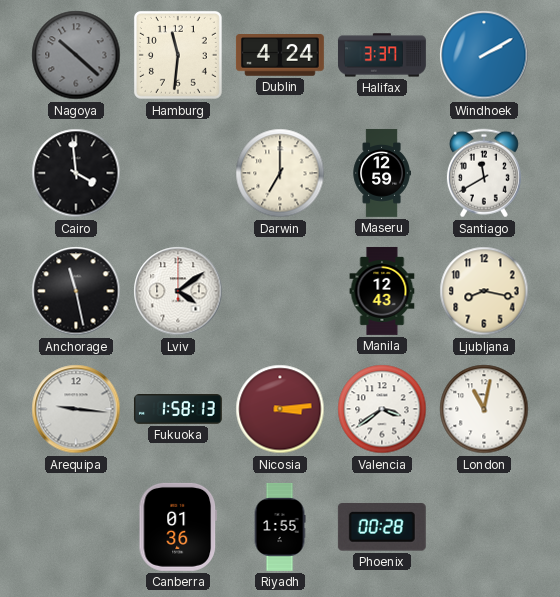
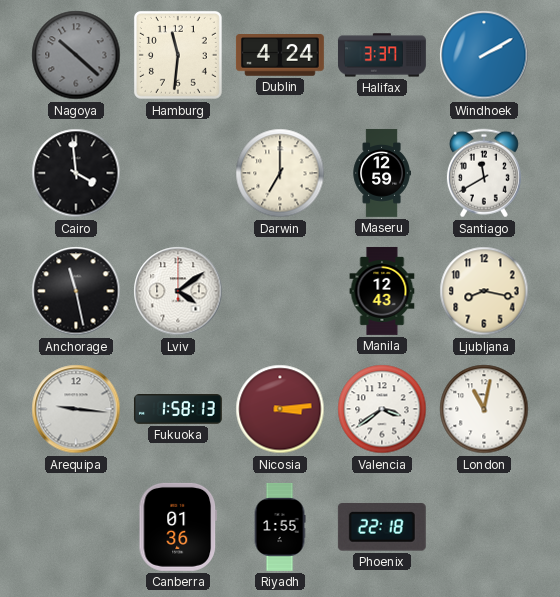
Phoenix: 00:28 -> 22:18
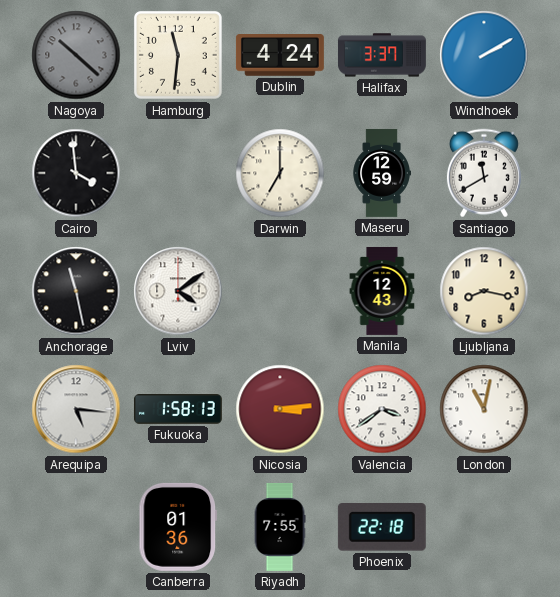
Arequipa: 9:16 -> 5:16
Riyadh: 1:55 -> 7:55
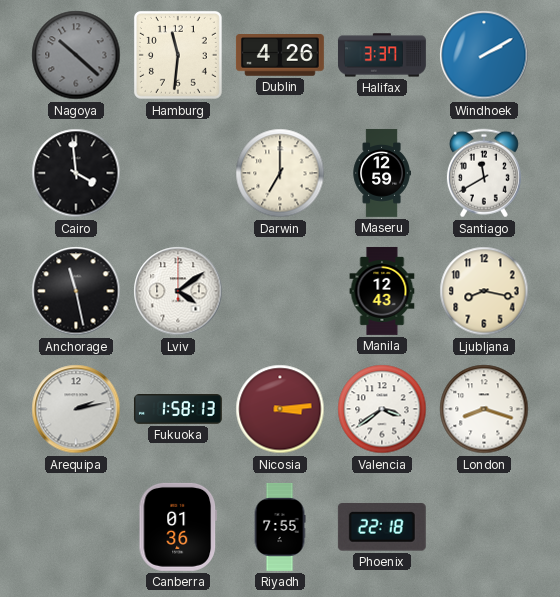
Dublin: 4:24 -> 4:26
Arequipa: 5:16 -> 2:13
London: 11:02 -> 8:18
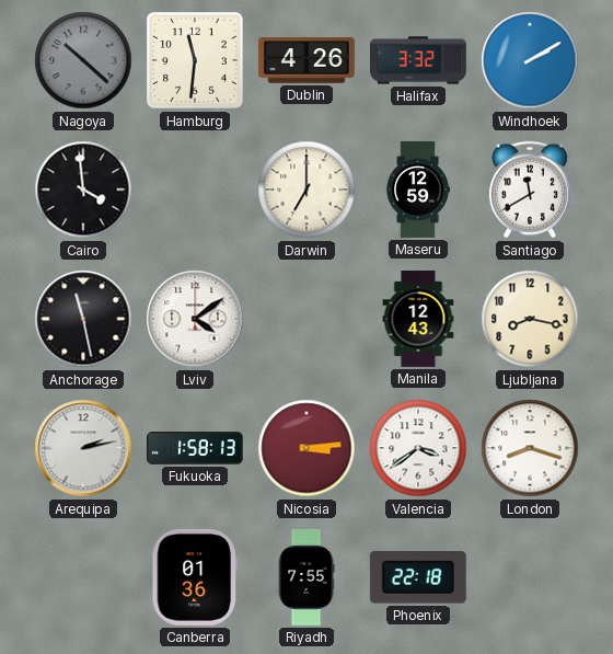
Halifax: 3:37 -> 3:32
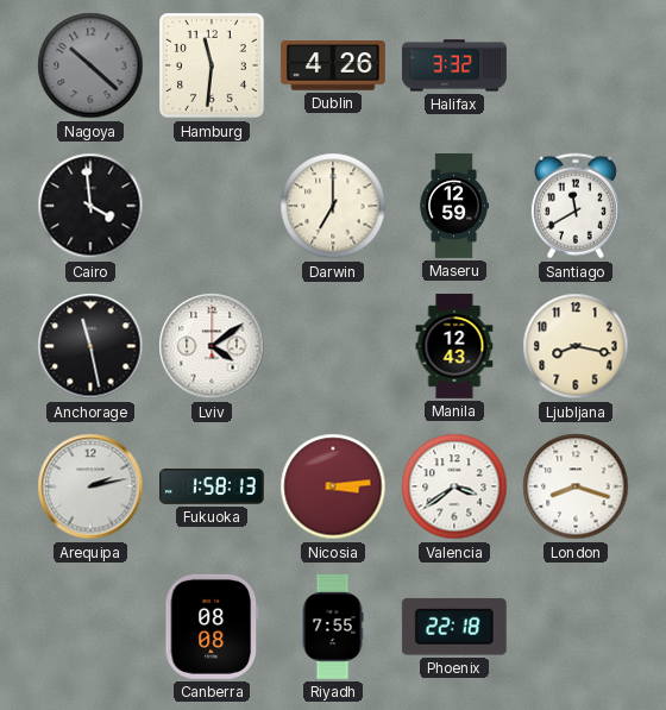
Windhoek: 2:10 -> none
Canberra: 01:36 -> 08:08
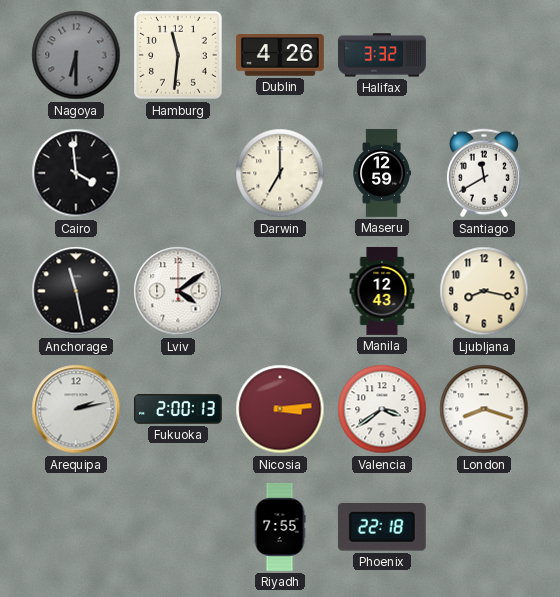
Nagoya: 10:22 -> 6:30
Fukuoka: 1:58 -> 2:00
Canberra: 08:08 -> none
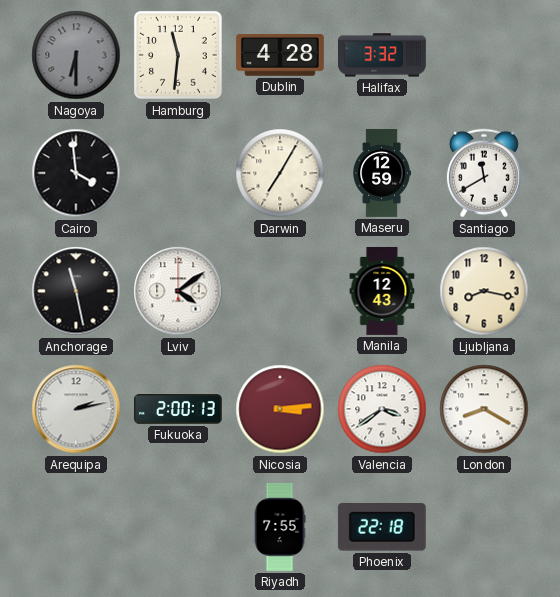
Dublin: 4:26 -> 4:28
Darwin: 7:00 -> 7:05
London: 8:18 -> 8:20
